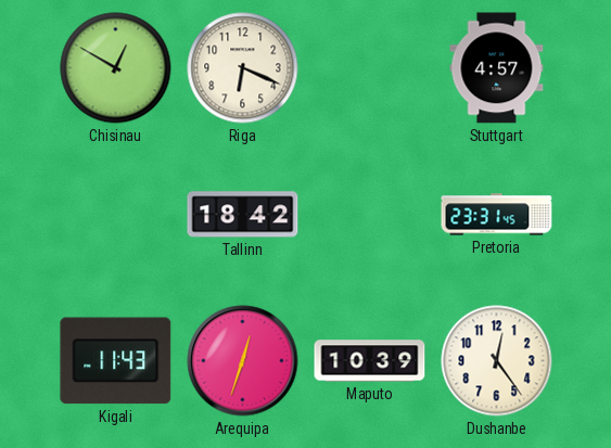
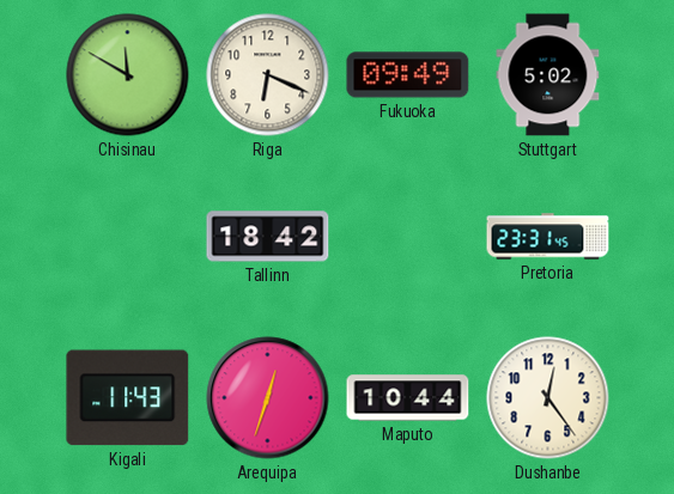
Chisinau: 12:50 -> 11:50
Fukuoka: none -> 09:49
Stuttgart: 4:57 -> 5:02
Maputo: 10:39 -> 10:44
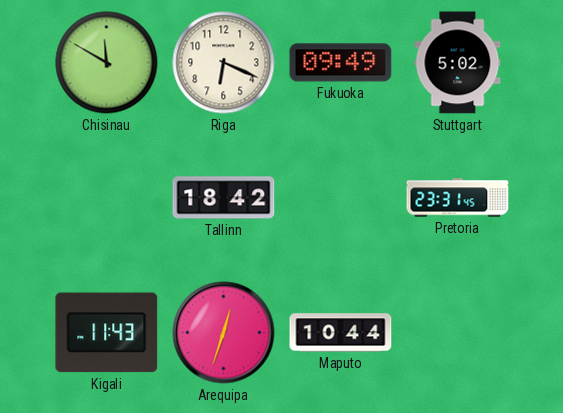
Dushanbe: 12:24 -> none
